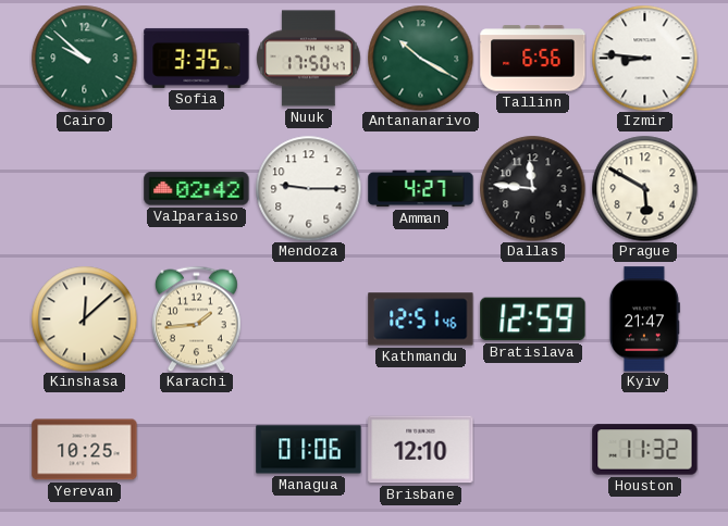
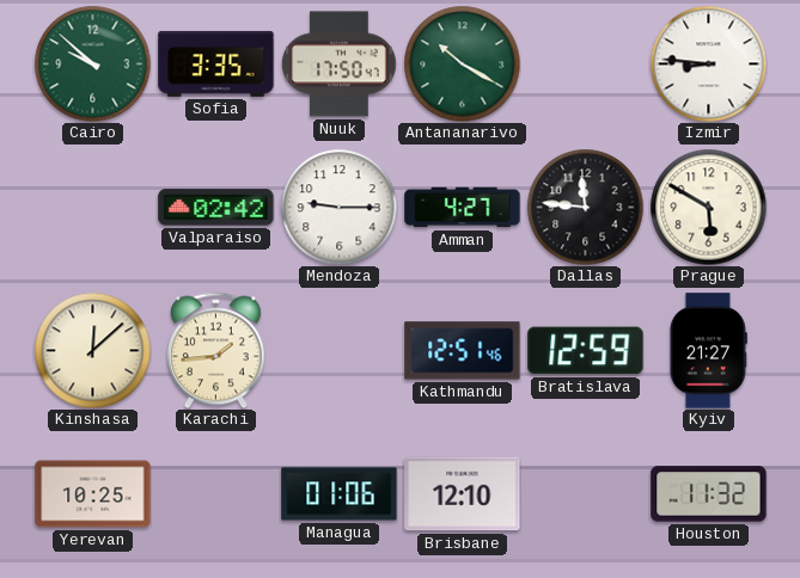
Tallinn: 6:56 -> none
Kyiv: 21:47 -> 21:27
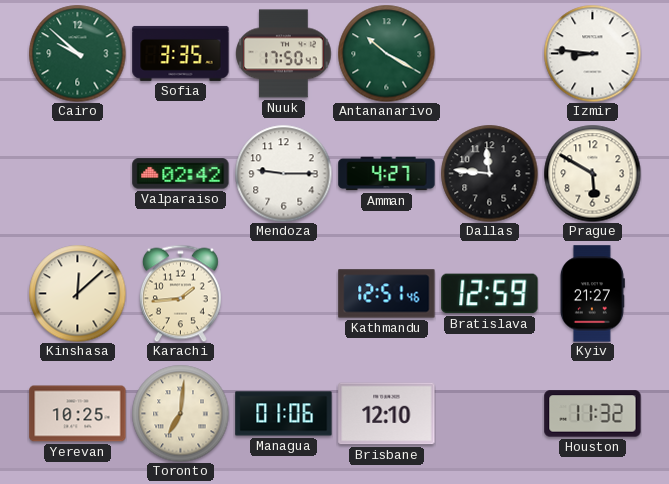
Toronto: none -> 7:01
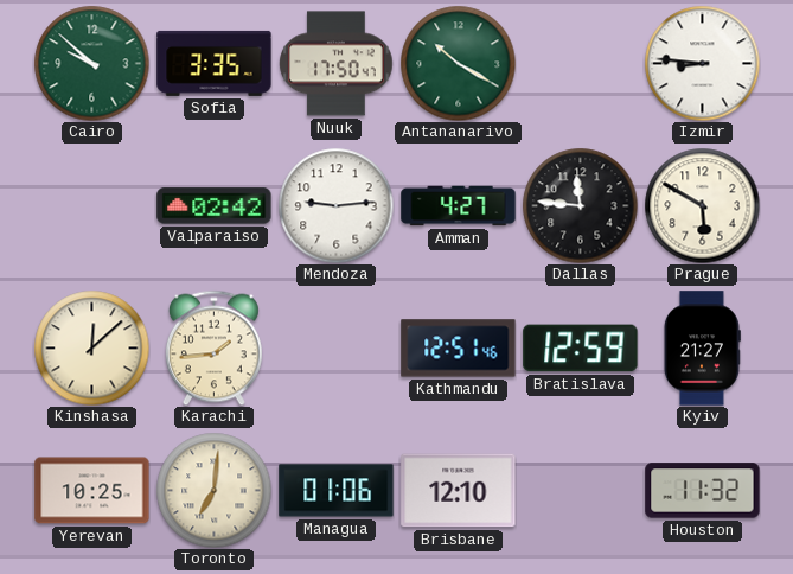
Mendoza: 9:15 -> 9:14
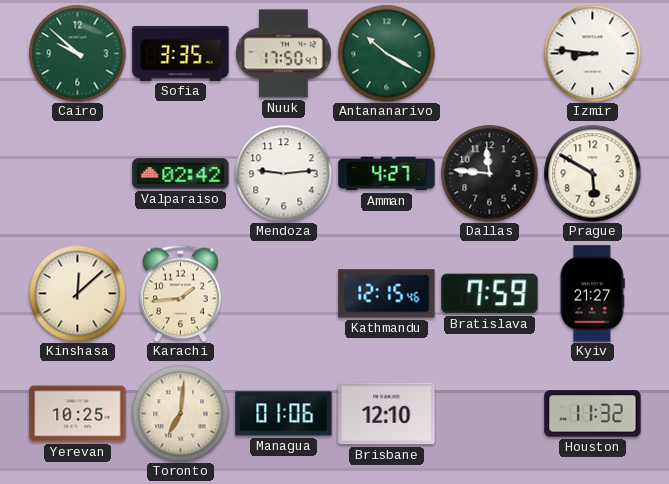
Kathmandu: 12:51 -> 12:15
Bratislava: 12:59 -> 7:59
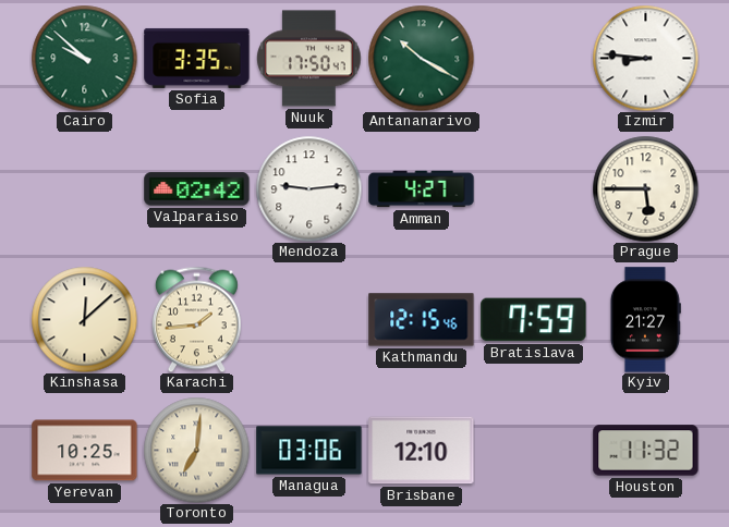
Dallas: 11:46 -> none
Prague: 5:50 -> 5:45
Managua: 01:06 -> 03:06
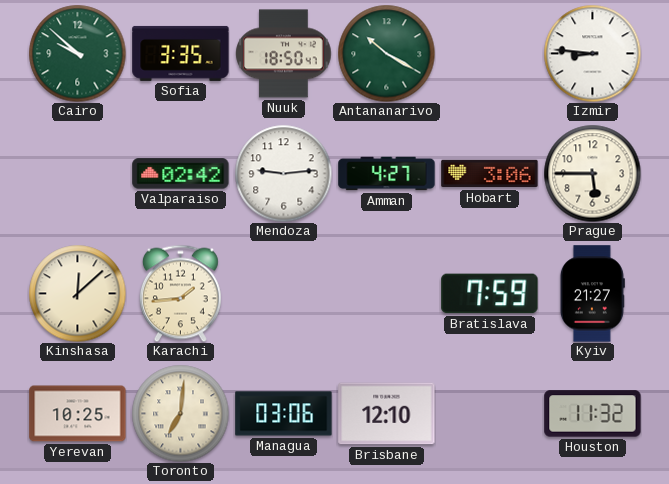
Nuuk: 17:50 -> 18:50
Hobart: none -> 3:06
Kathmandu: 12:15 -> none
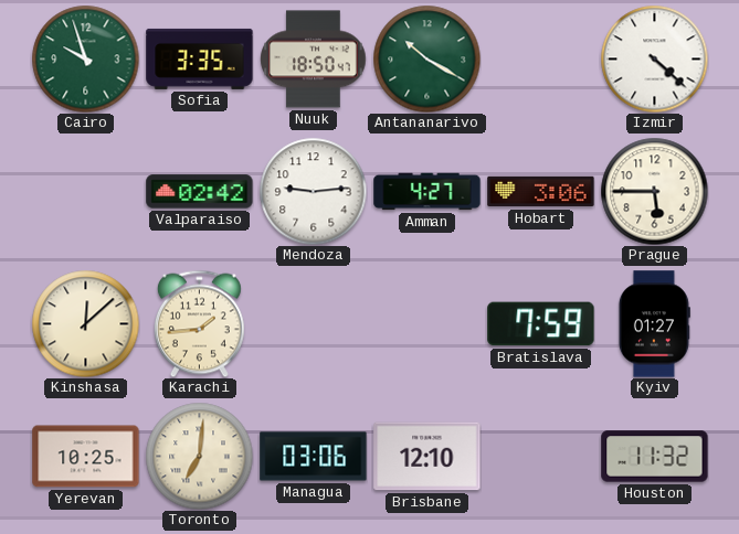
Cairo: 9:52 -> 9:57
Izmir: 8:46 -> 4:22
Kyiv: 21:27 -> 01:27
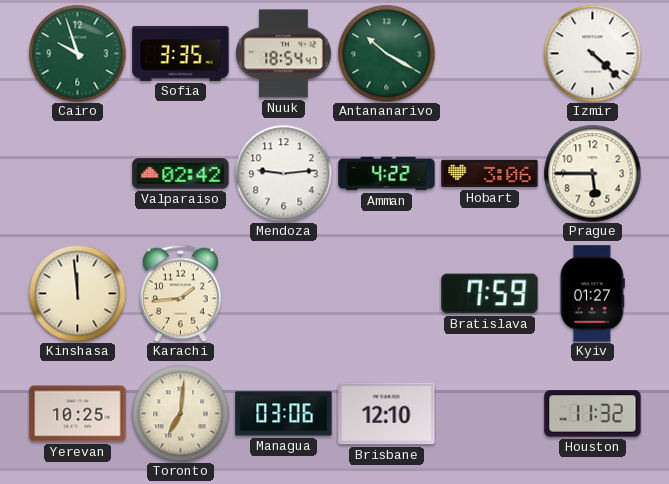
Nuuk: 18:50 -> 18:54
Amman: 4:27 -> 4:22
Kinshasa: 12:08 -> 11:59
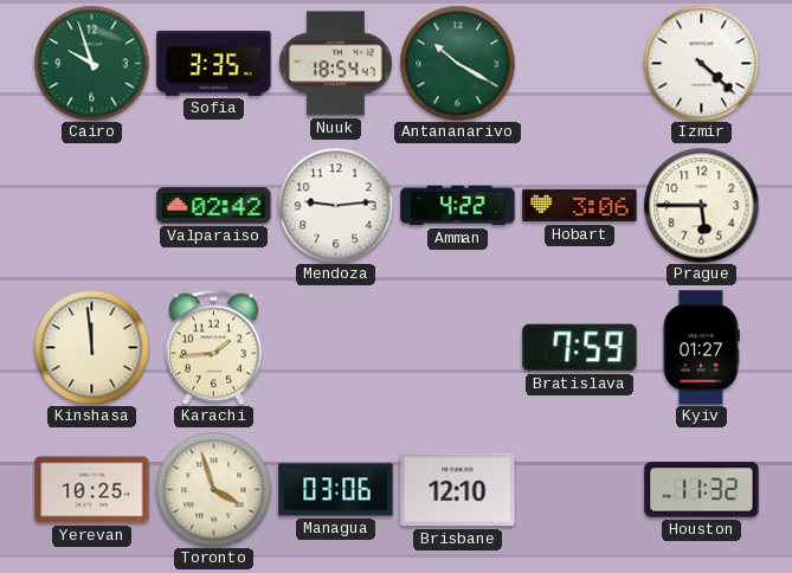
Toronto: 7:01 -> 3:57
